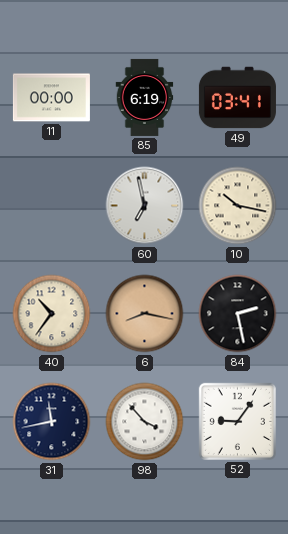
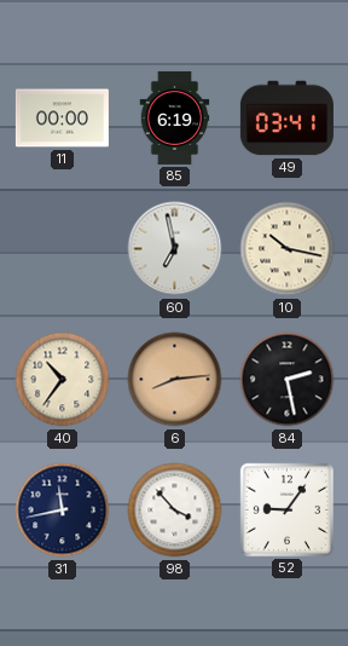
6: 8:17 -> 8:14
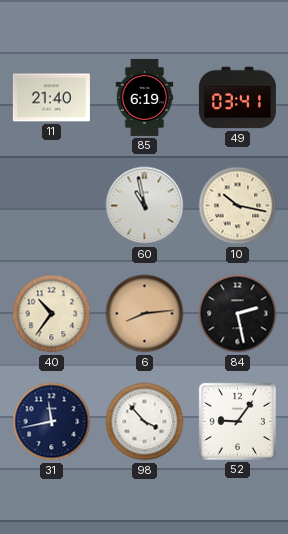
11: 00:00 -> 21:40
60: 6:58 -> 10:58
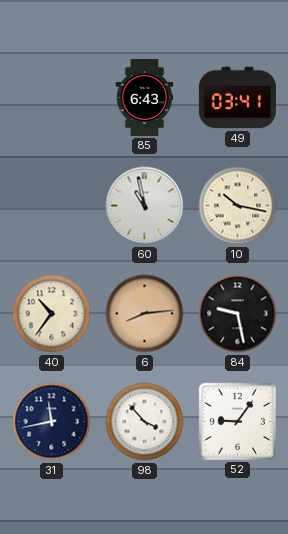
11: 21:40 -> none
85: 6:19 -> 6:43
84: 2:28 -> 9:28
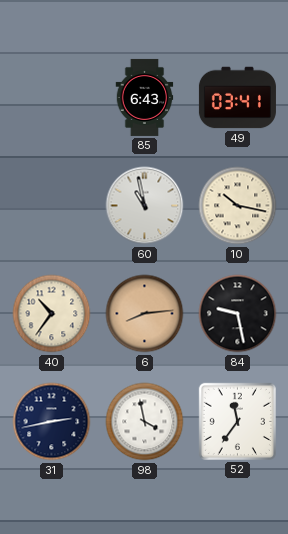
31: 11:43 -> 2:43
98: 3:53 -> 3:58
52: 9:06 -> 11:36
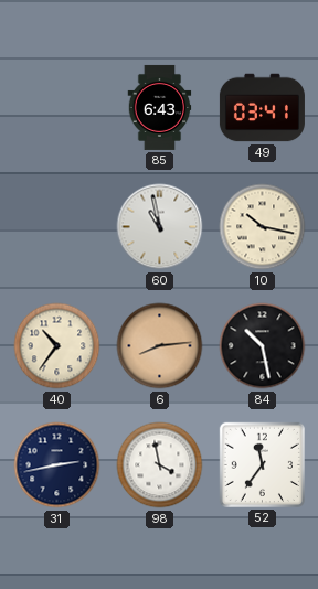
84: 9:28 -> 10:28
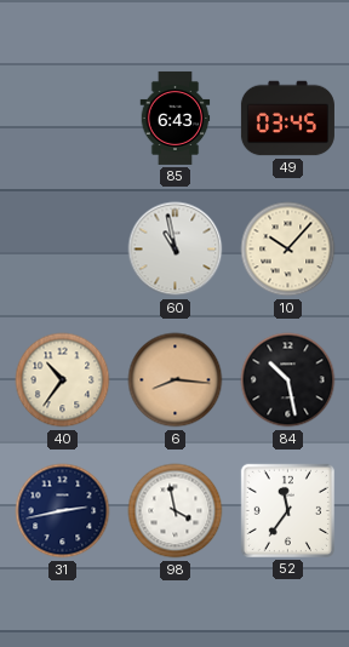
49: 03:41 -> 03:45
10: 10:17 -> 10:07
6: 8:14 -> 8:16
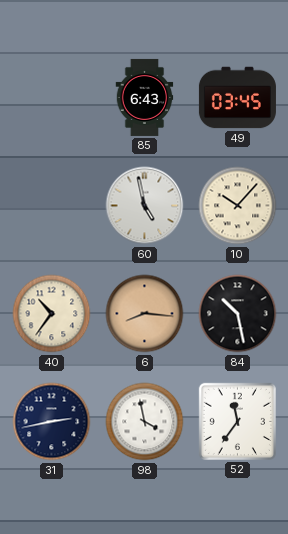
60: 10:58 -> 4:58
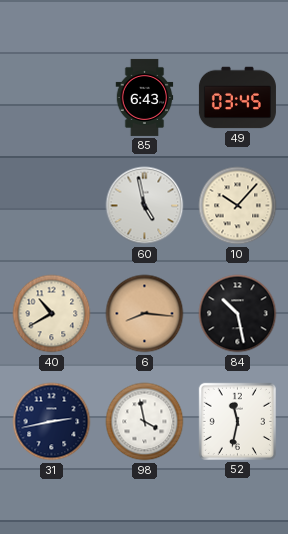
40: 10:36 -> 10:40
52: 11:36 -> 11:32
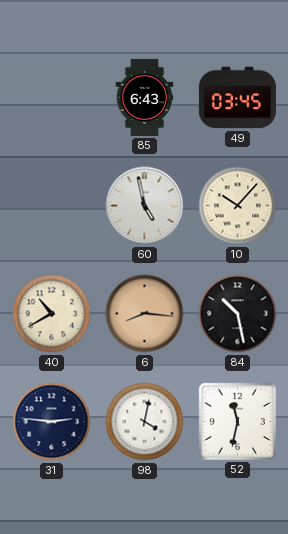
31: 2:43 -> 2:46
98: 3:58 -> 4:02
